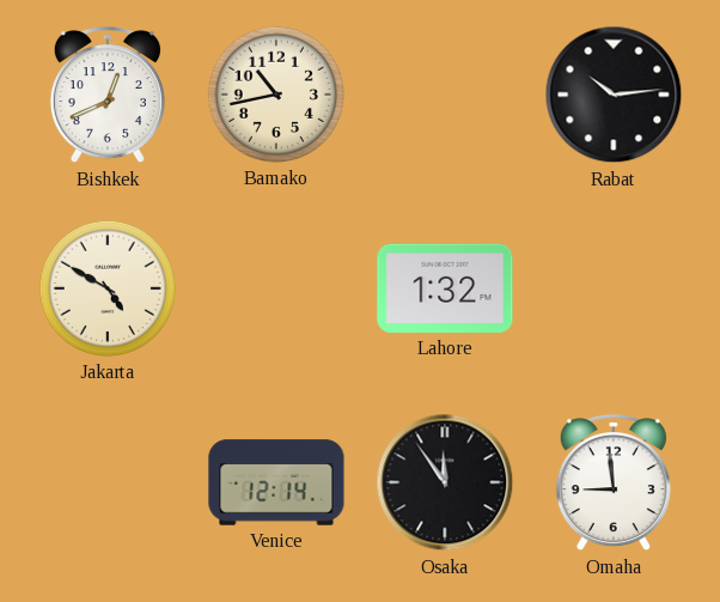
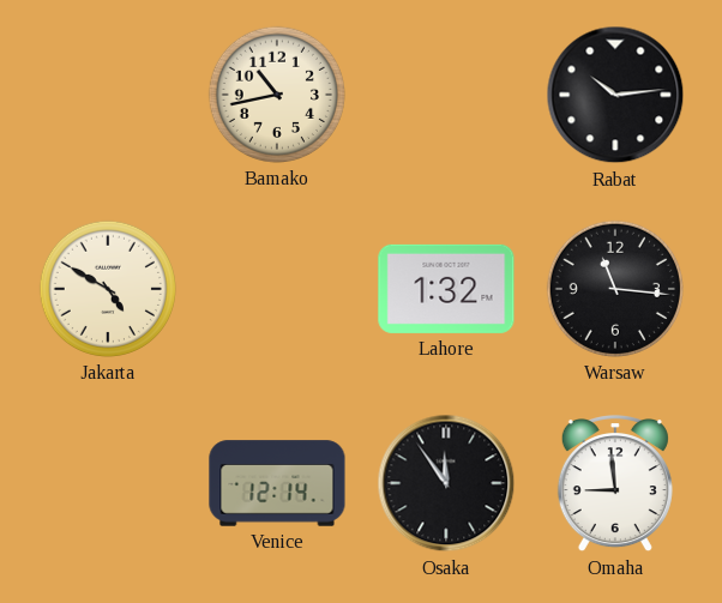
Bishkek: 12:41 -> none
Warsaw: none -> 11:16
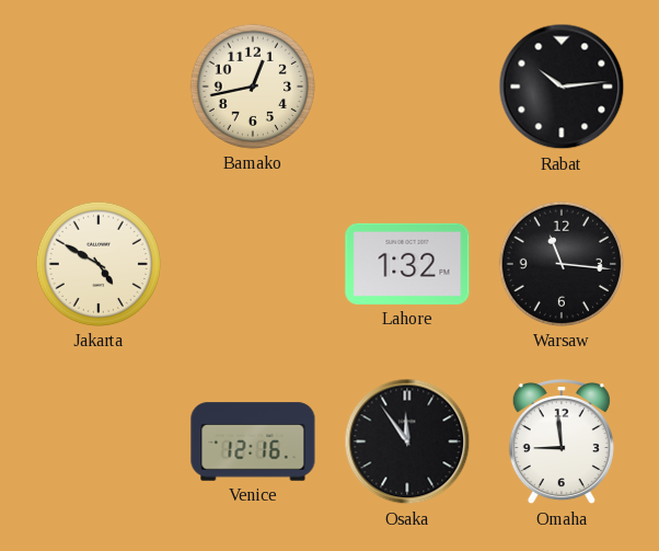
Bamako: 10:43 -> 12:43
Venice: 12:14 -> 12:16
